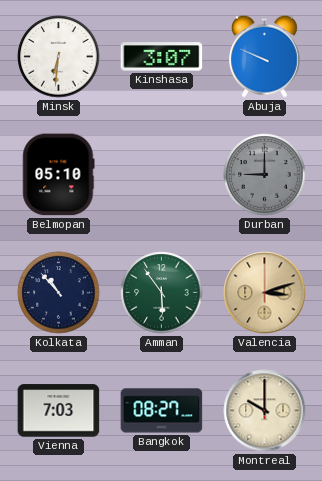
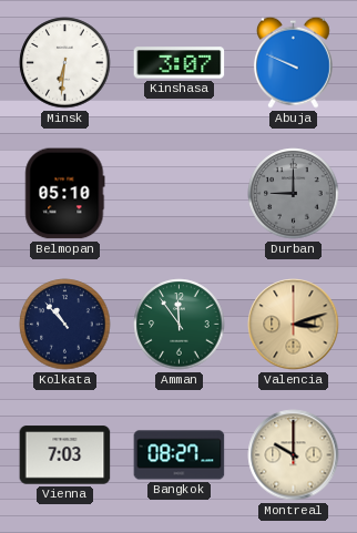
Amman: 5:54 -> 11:54
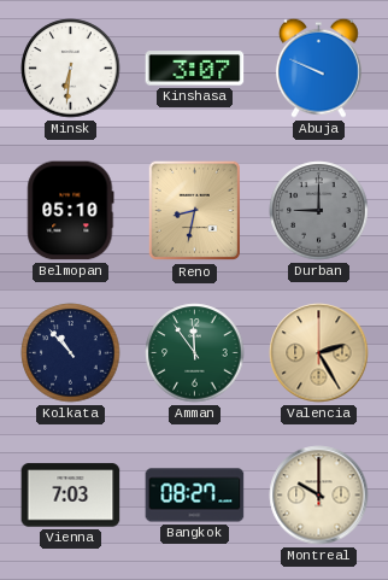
Reno: none -> 8:32
Valencia: 3:12 -> 2:25
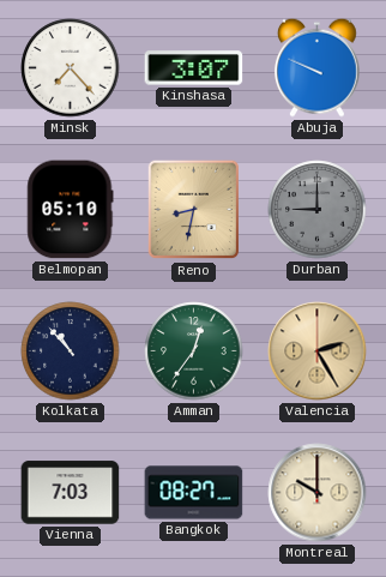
Minsk: 6:31 -> 7:23
Amman: 11:54 -> 12:36
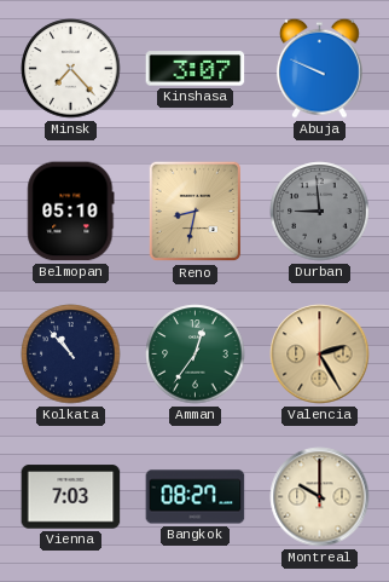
Durban: 9:00 -> 8:59
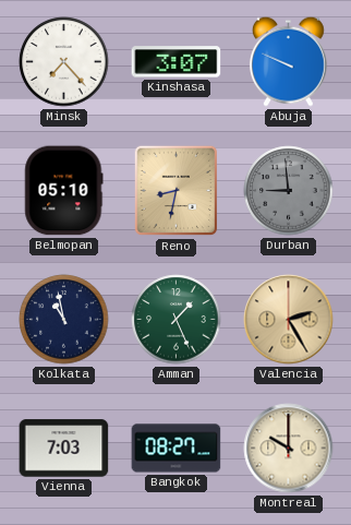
Kolkata: 10:53 -> 10:58
Amman: 12:36 -> 1:26
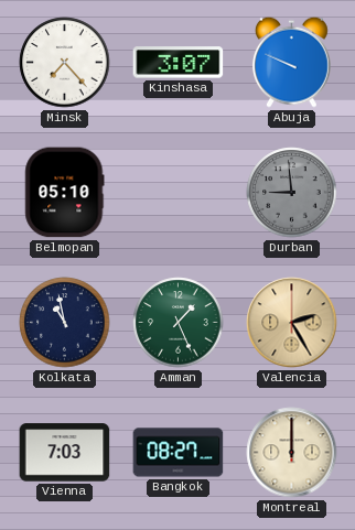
Reno: 8:32 -> none
Montreal: 10:00 -> 12:00
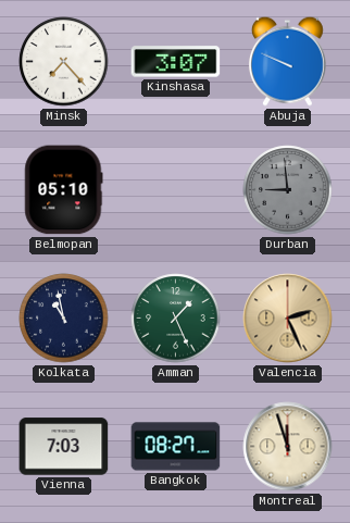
Valencia: 2:25 -> 2:26
Montreal: 12:00 -> 11:57
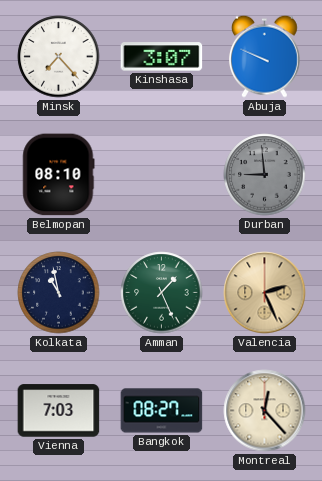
Belmopan: 05:10 -> 08:10
Montreal: 11:57 -> 12:23
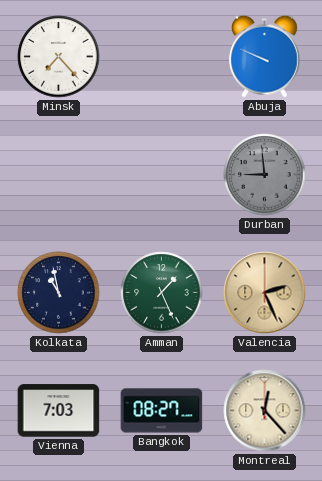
Kinshasa: 3:07 -> none
Belmopan: 08:10 -> none
